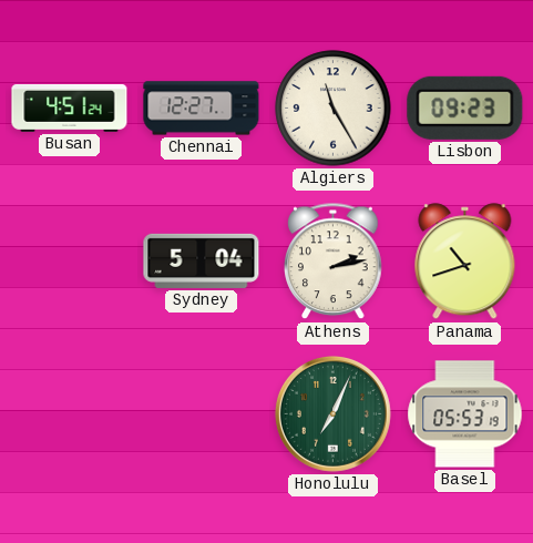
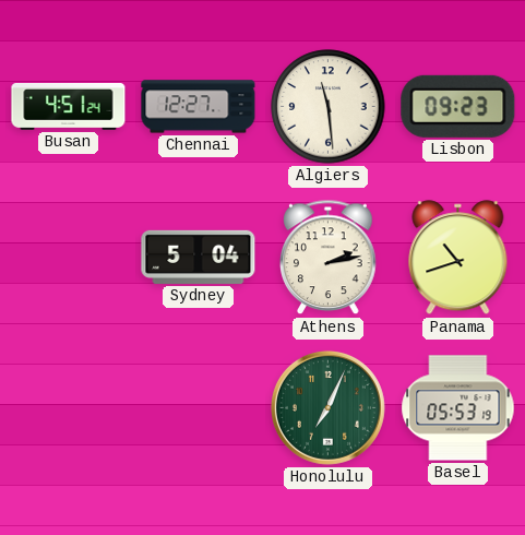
Algiers: 11:25 -> 11:29
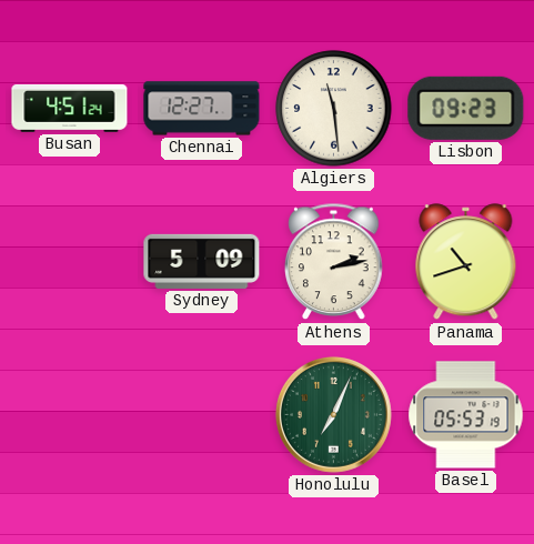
Sydney: 5:04 -> 5:09
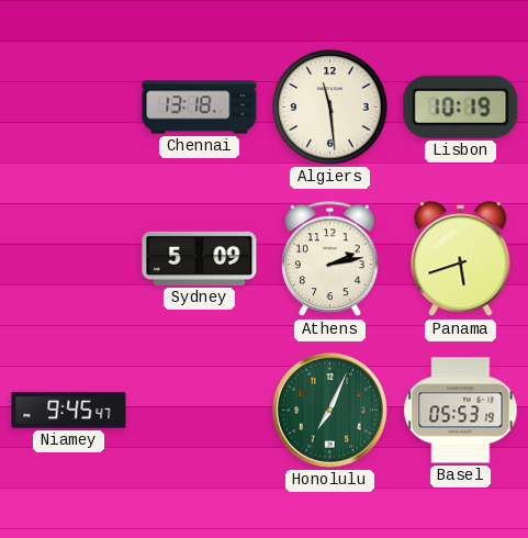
Busan: 4:51 -> none
Chennai: 12:27 -> 13:18
Lisbon: 09:23 -> 10:19
Panama: 10:42 -> 5:42
Niamey: none -> 9:45
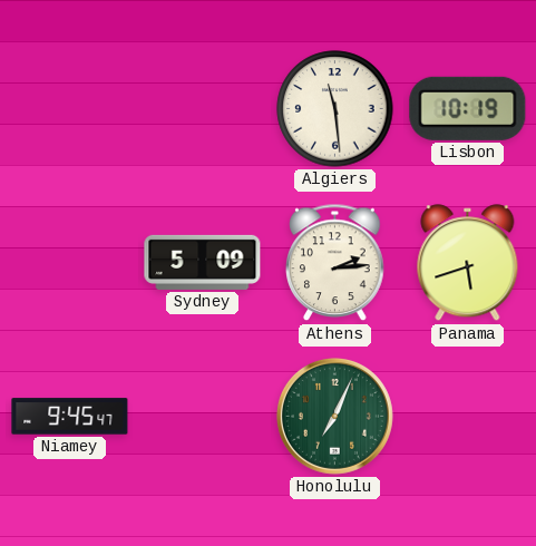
Chennai: 13:18 -> none
Athens: 2:13 -> 2:14
Basel: 05:53 -> none
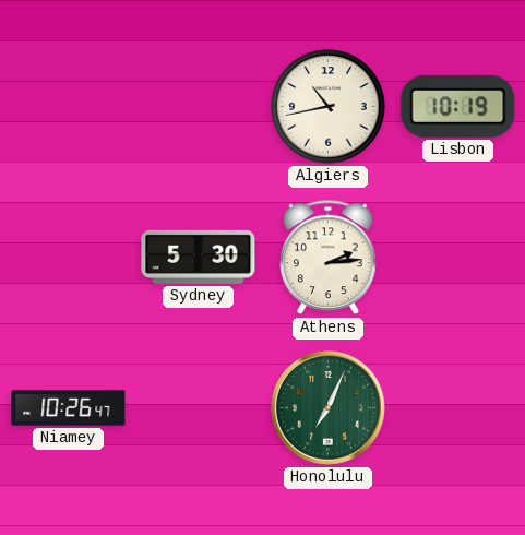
Algiers: 11:29 -> 10:43
Sydney: 5:09 -> 5:30
Panama: 5:42 -> none
Niamey: 9:45 -> 10:26
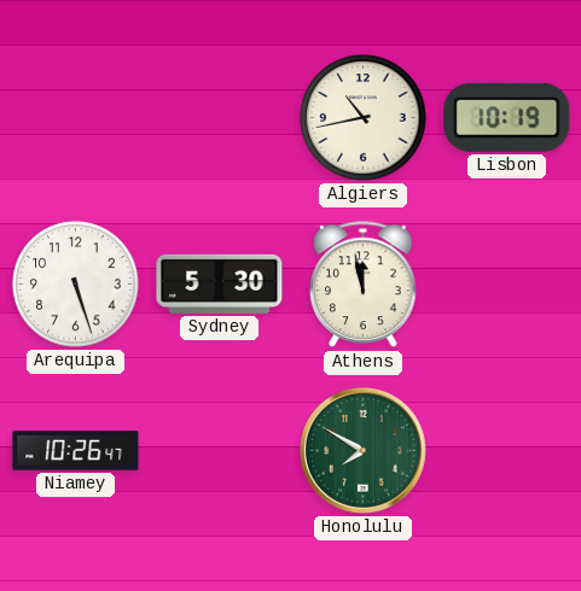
Arequipa: none -> 5:27
Athens: 2:14 -> 11:58
Honolulu: 7:04 -> 7:50
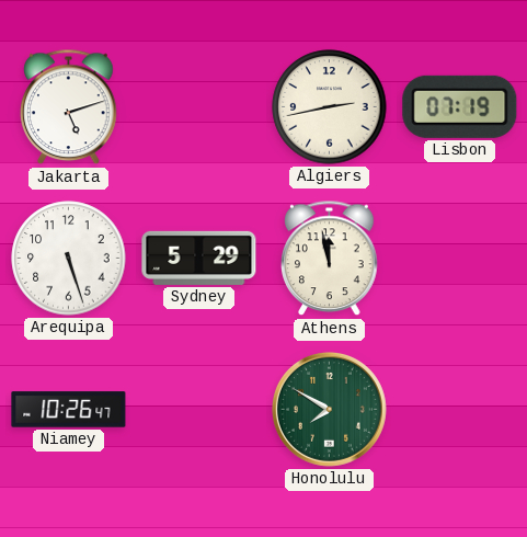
Jakarta: none -> 5:12
Algiers: 10:43 -> 2:43
Lisbon: 10:19 -> 07:19
Sydney: 5:30 -> 5:29
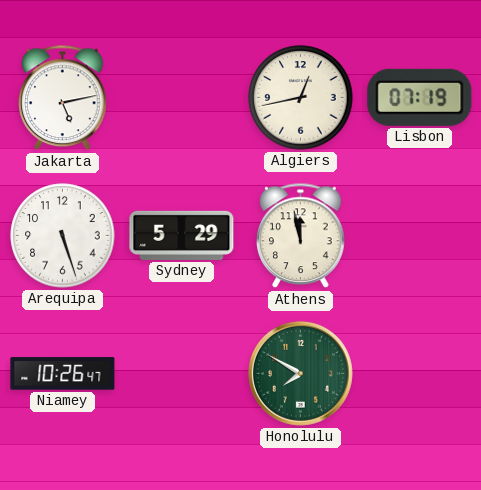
Jakarta: 5:12 -> 5:13
Algiers: 2:43 -> 12:43
